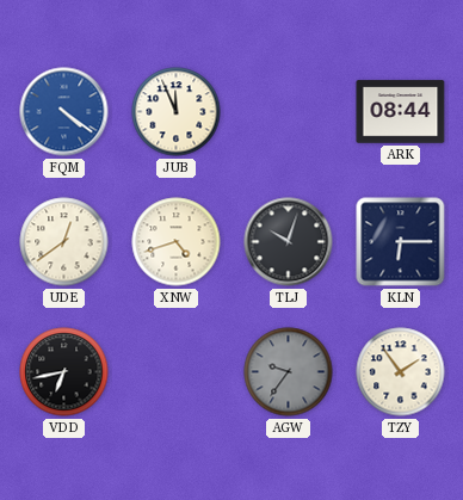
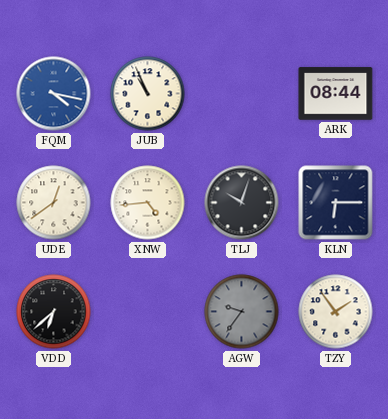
FQM: 4:21 -> 4:17
JUB: 11:56 -> 10:56
XNW: 4:42 -> 4:44
VDD: 6:43 -> 6:38
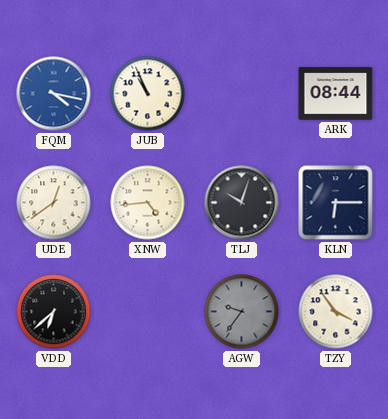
TZY: 1:54 -> 3:54
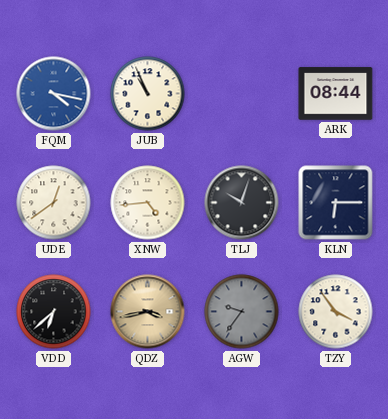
QDZ: none -> 3:43
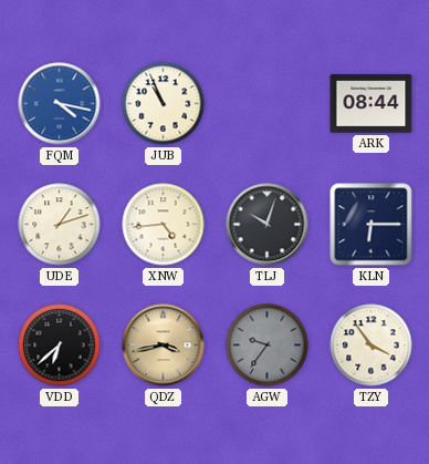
UDE: 12:39 -> 1:12
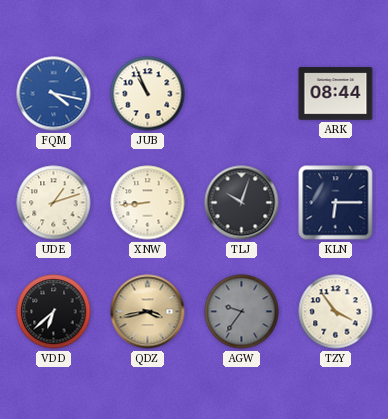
XNW: 4:44 -> 8:44
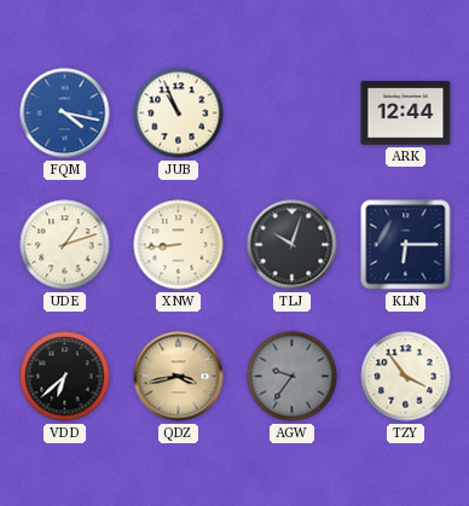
ARK: 08:44 -> 12:44
